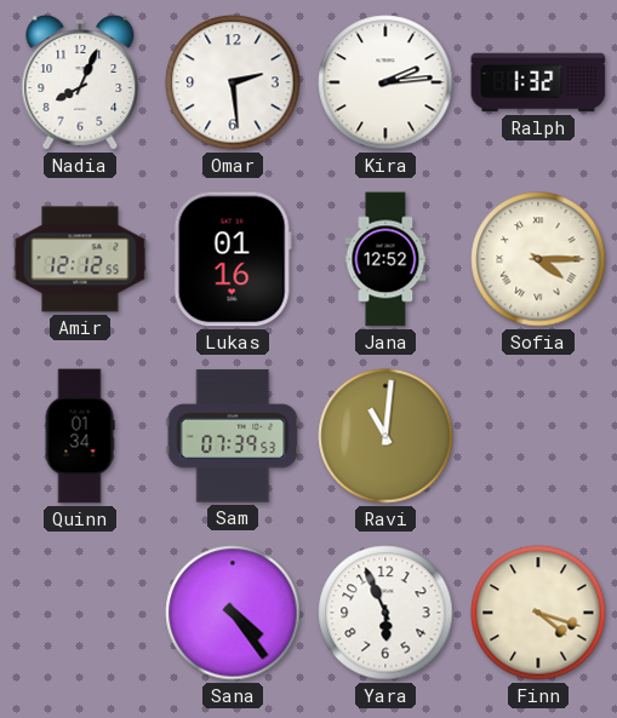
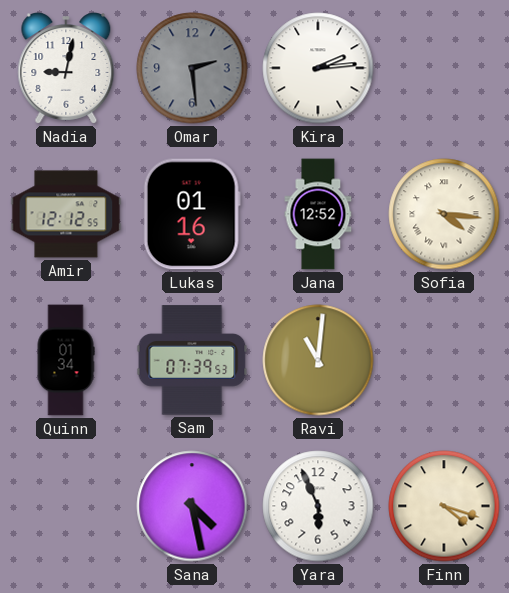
Nadia: 8:04 -> 9:02
Omar dial: white -> grey
Ralph: 1:32 -> none
Sofia: 4:15 -> 4:16
Sana: 4:24 -> 4:28
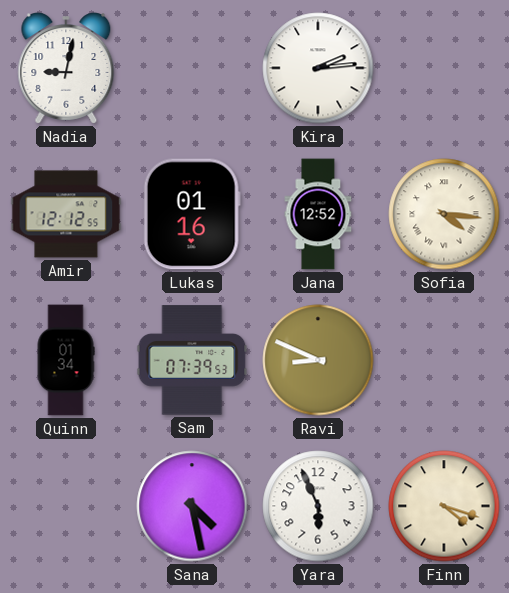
Omar: 2:29 -> none
Ravi: 11:01 -> 8:49
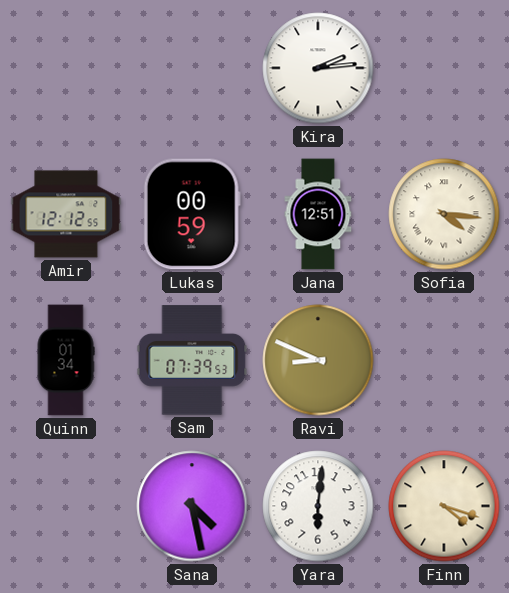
Nadia: 9:02 -> none
Lukas: 01:16 -> 00:59
Jana: 12:52 -> 12:51
Yara: 5:56 -> 6:01
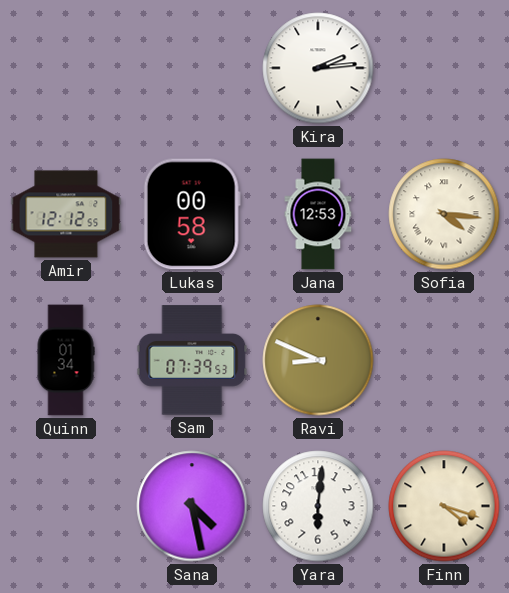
Lukas: 00:59 -> 00:58
Jana: 12:51 -> 12:53
